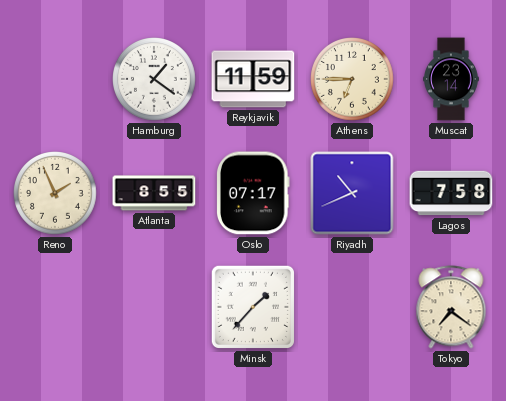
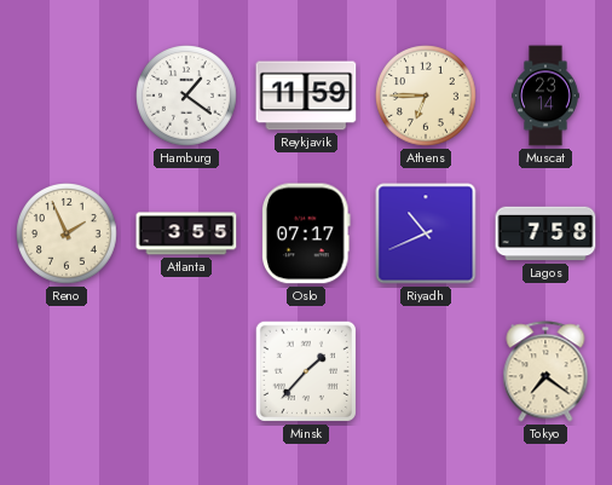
Atlanta: 8:55 -> 3:55
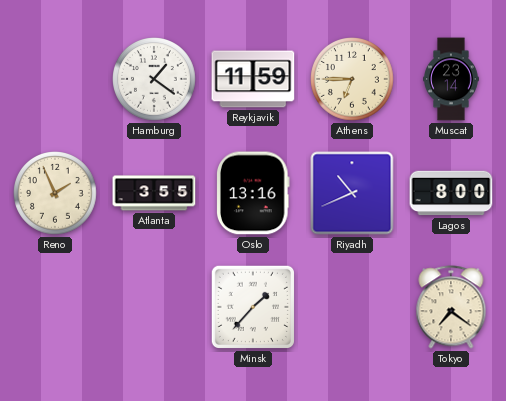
Oslo: 07:17 -> 13:16
Lagos: 7:58 -> 8:00
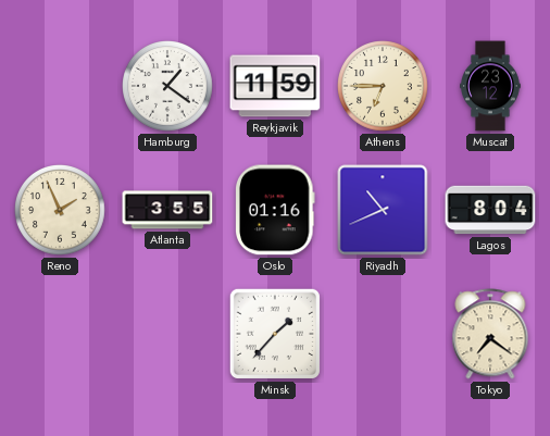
Muscat: 23:14 -> 23:12
Oslo: 13:16 -> 01:16
Lagos: 8:00 -> 8:04
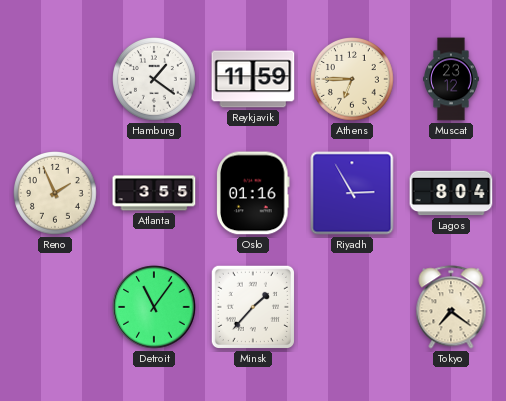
Riyadh: 10:41 -> 2:55
Detroit: none -> 11:06
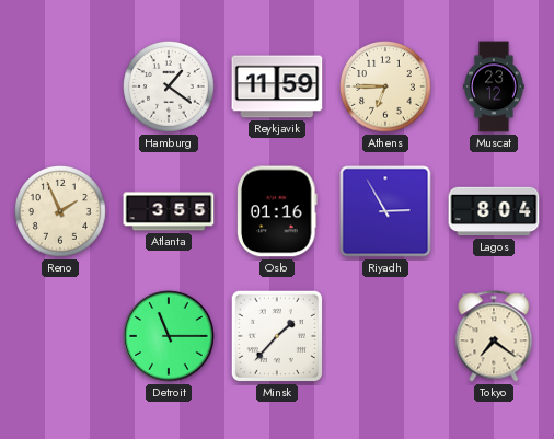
Detroit: 11:06 -> 11:15
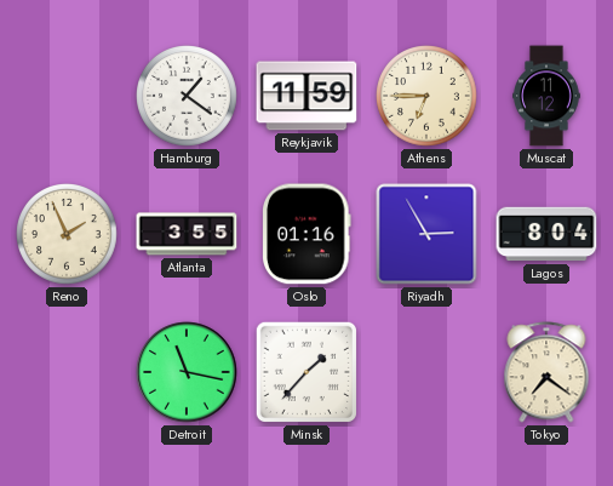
Muscat: 23:12 -> 11:12
Detroit: 11:15 -> 11:17
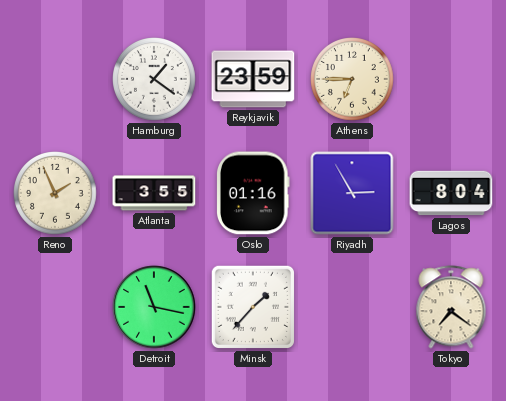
Reykjavik: 11:59 -> 23:59
Muscat: 11:12 -> none
